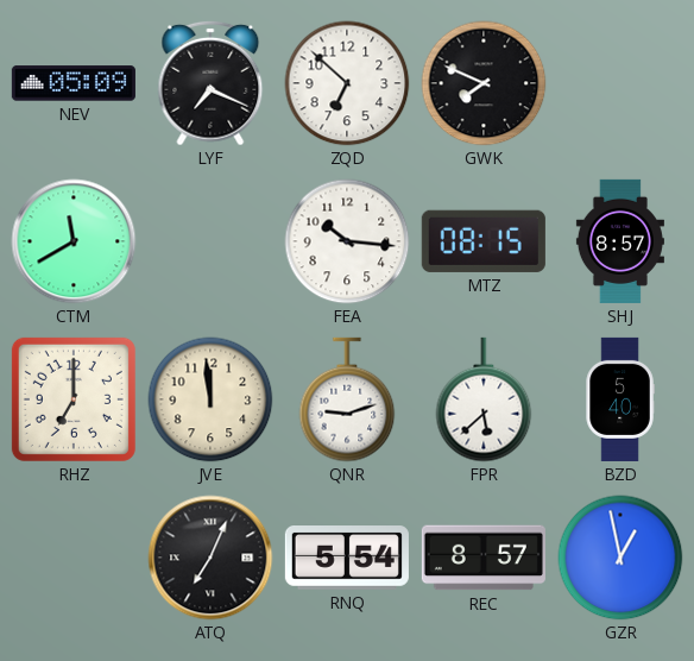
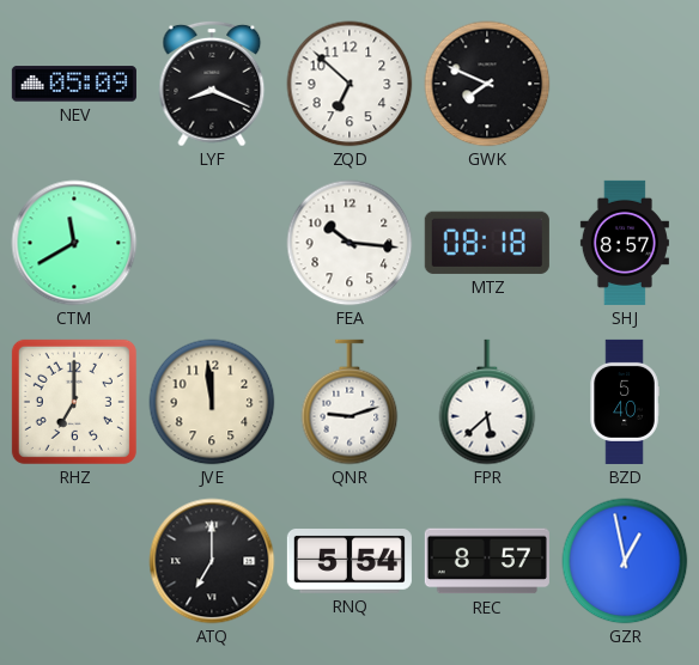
LYF: 7:19 -> 8:19
MTZ: 08:15 -> 08:18
ATQ: 7:04 -> 7:00
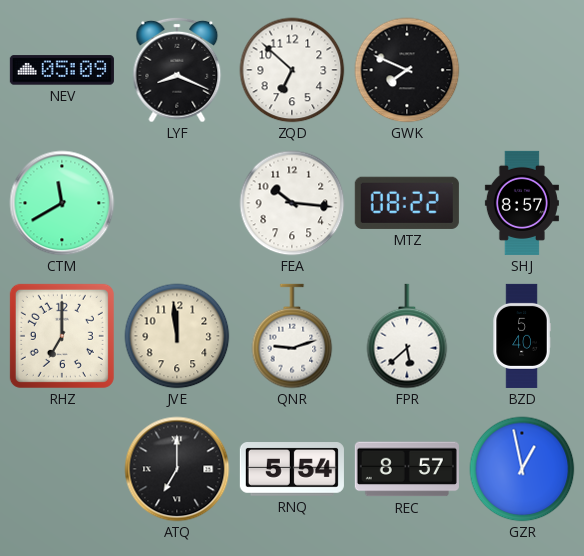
MTZ: 08:18 -> 08:22
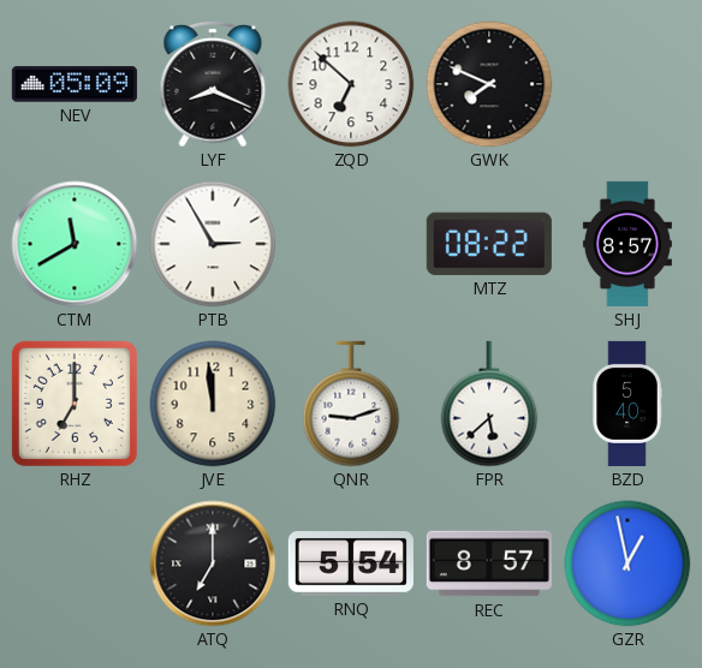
PTB: none -> 2:55
FEA: 10:16 -> none
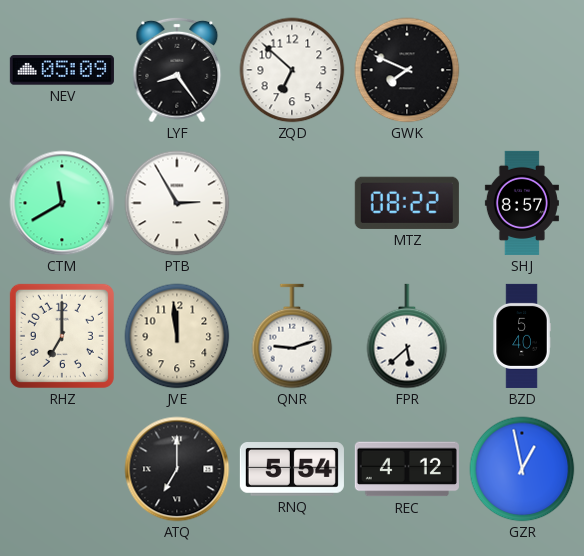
LYF: 8:19 -> 8:24
REC: 8:57 -> 4:12
